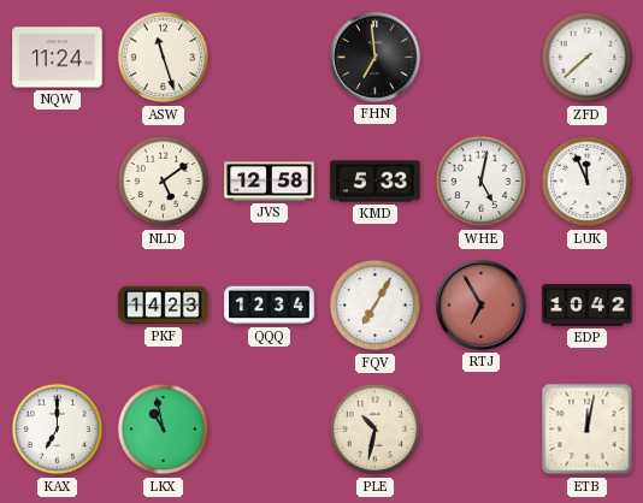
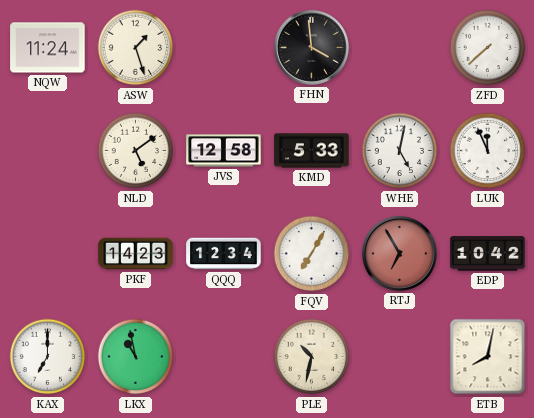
ASW: 11:27 -> 1:27
FHN: 6:59 -> 3:59
ETB: 12:02 -> 8:02
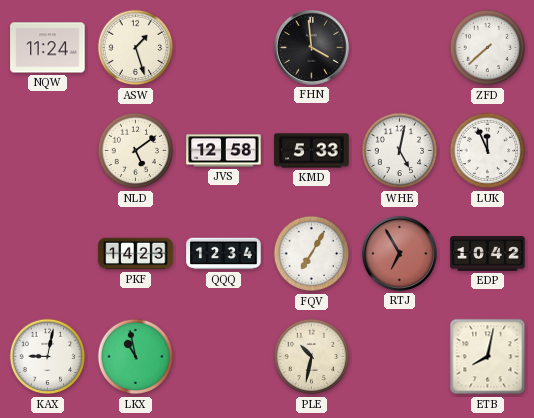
KAX: 7:00 -> 9:02
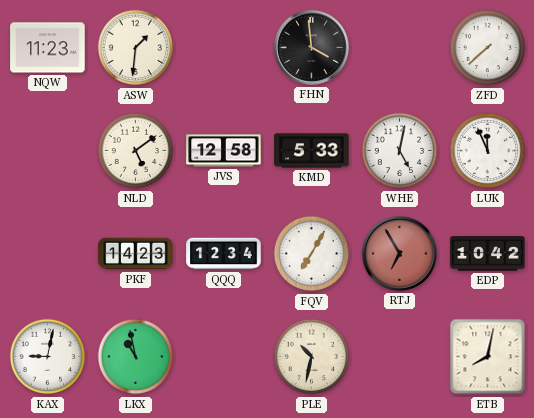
NQW: 11:24 -> 11:23
ASW: 1:27 -> 1:31
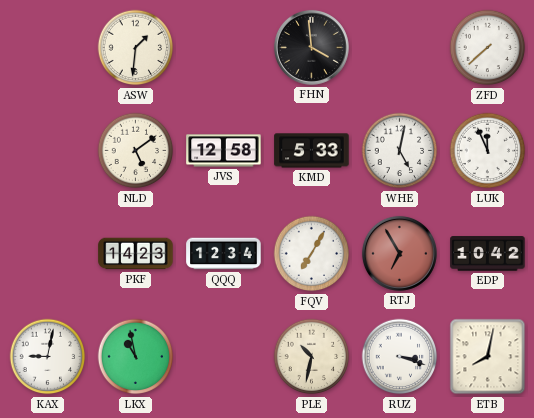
NQW: 11:23 -> none
RUZ: none -> 3:18
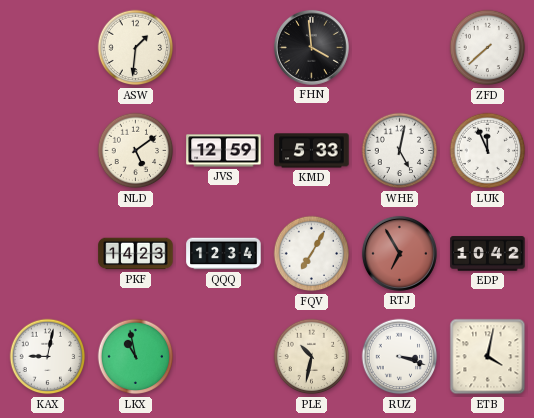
JVS: 12:58 -> 12:59
ETB: 8:02 -> 4:02
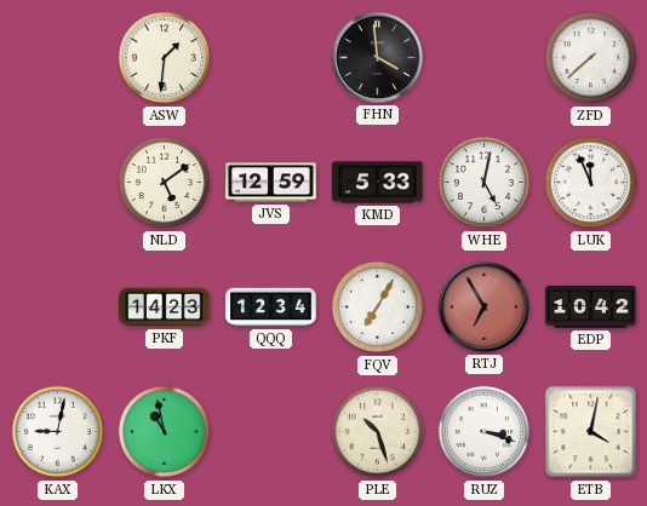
PLE: 10:32 -> 10:27
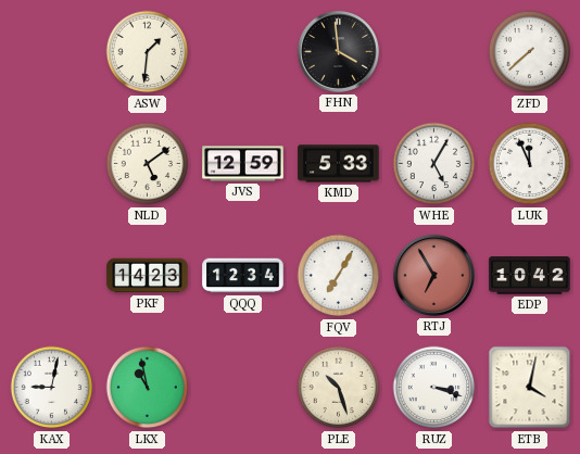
WHE: 5:02 -> 5:05
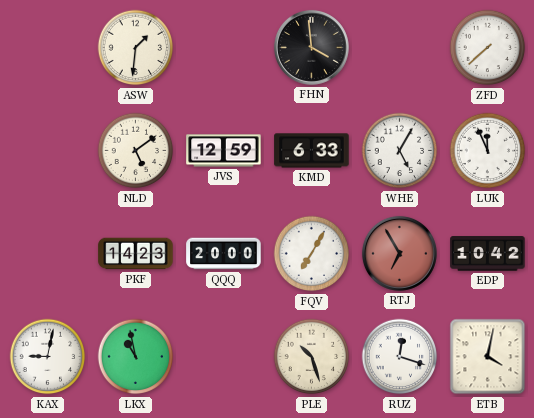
KMD: 5:33 -> 6:33
QQQ: 12:34 -> 20:00
RUZ: 3:18 -> 12:18
